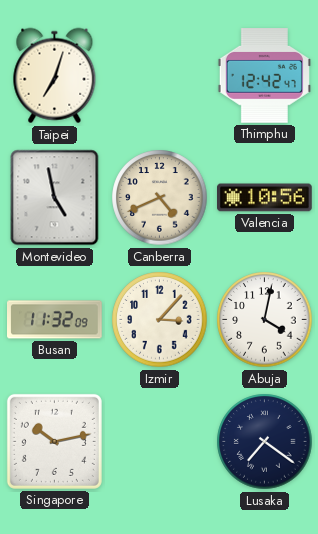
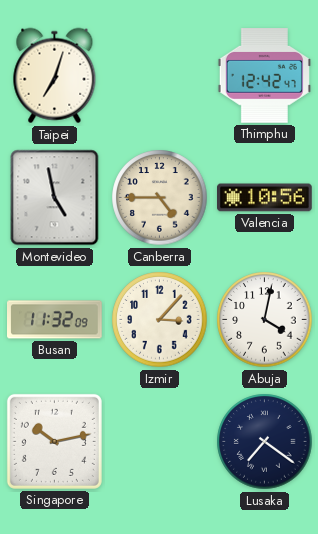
Canberra: 4:41 -> 4:45
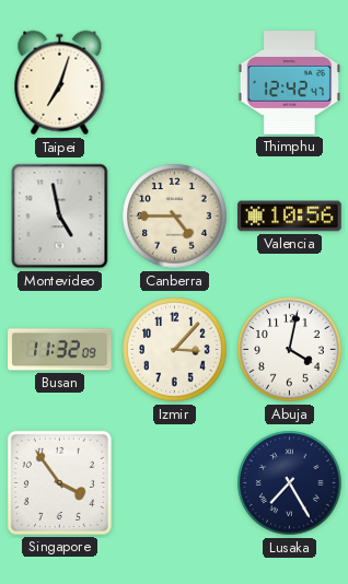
Singapore: 10:13 -> 3:54
Lusaka: 7:21 -> 7:25
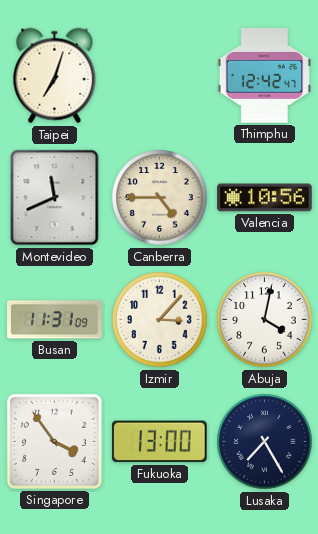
Montevideo: 4:58 -> 11:41
Busan: 11:32 -> 11:31
Fukuoka: none -> 13:00
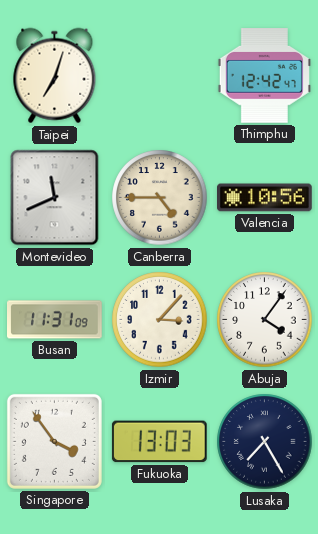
Abuja: 4:02 -> 4:06
Fukuoka: 13:00 -> 13:03
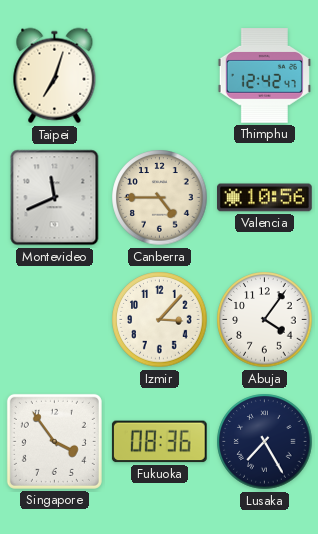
Busan: 11:31 -> none
Fukuoka: 13:03 -> 08:36
